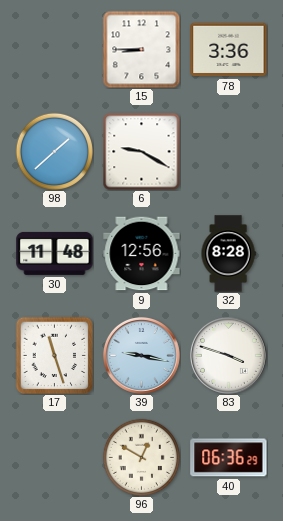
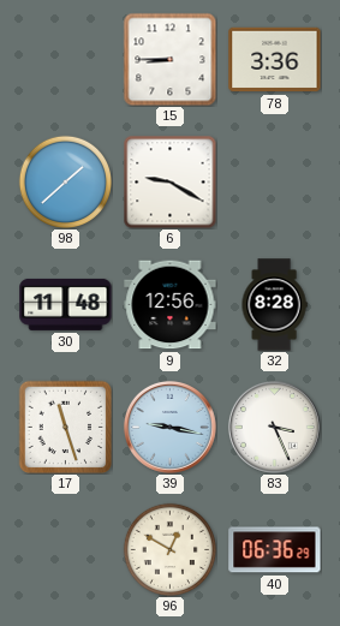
83: 3:48 -> 3:26
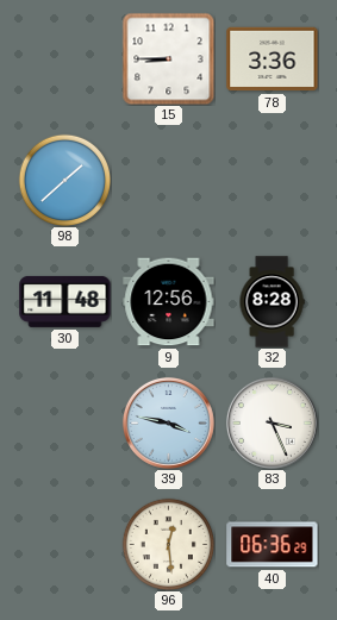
6: 9:20 -> none
17: 11:27 -> none
39: 9:17 -> 3:47
96: 12:50 -> 12:29
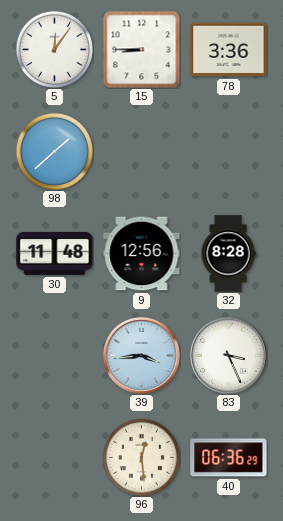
5: none -> 12:06
39: 3:47 -> 3:44
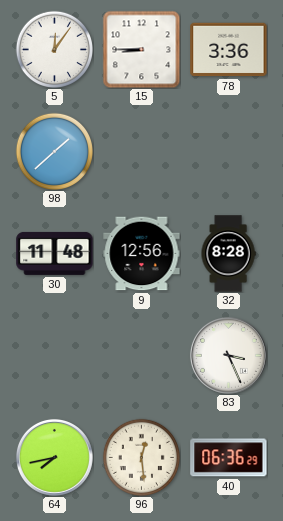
39: 3:44 -> none
64: none -> 7:43
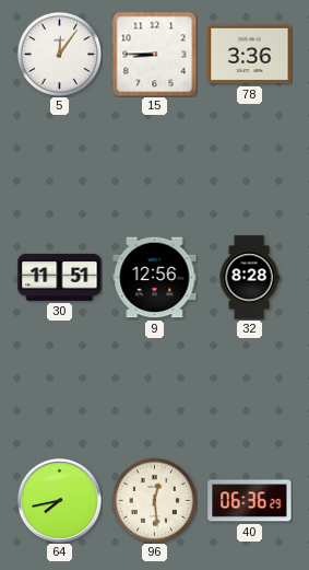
98: 1:38 -> none
30: 11:48 -> 11:51
83: 3:26 -> none
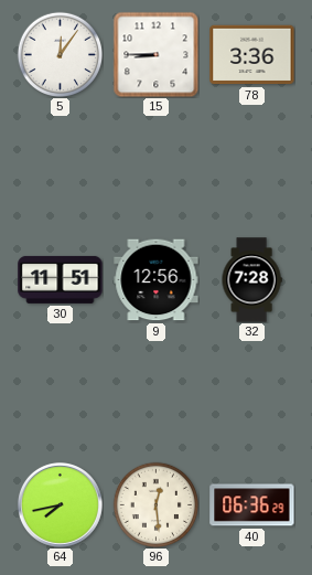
32: 8:28 -> 7:28
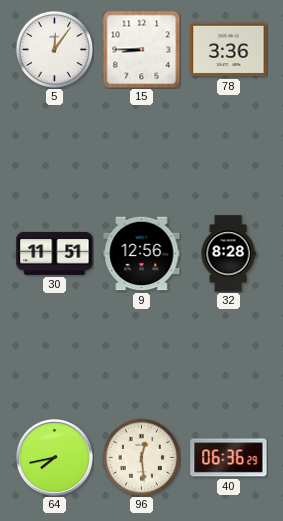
32: 7:28 -> 8:28
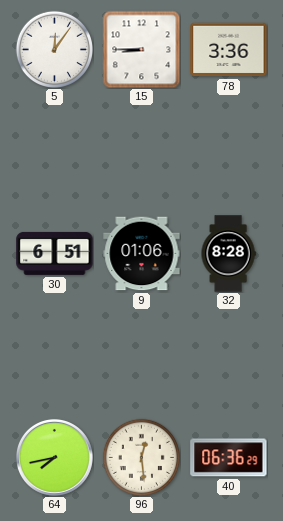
30: 11:51 -> 6:51
9: 12:56 -> 01:06
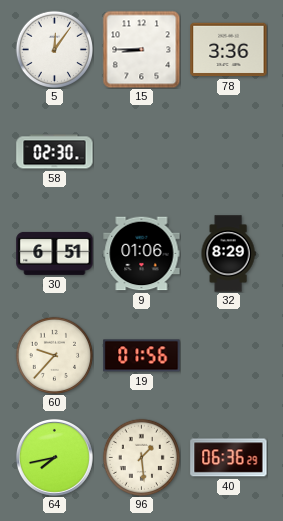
58: none -> 02:30
32: 8:28 -> 8:29
60: none -> 9:37
19: none -> 01:56
96: 12:29 -> 1:29
